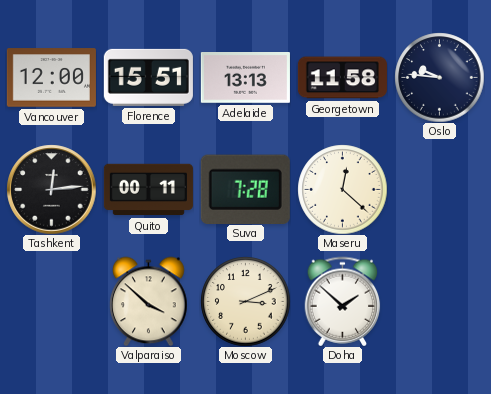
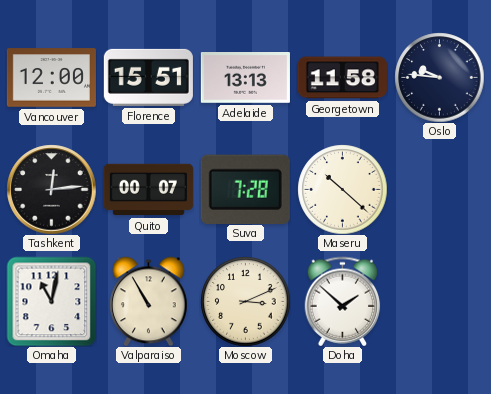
Quito: 00:11 -> 00:07
Maseru: 12:22 -> 10:22
Omaha: none -> 11:02
Valparaiso: 3:52 -> 10:55
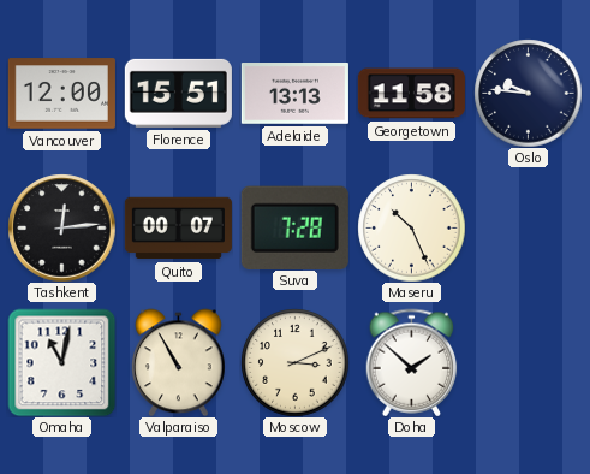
Maseru: 10:22 -> 10:26
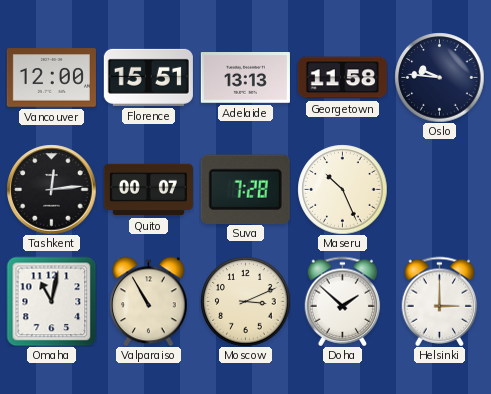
Helsinki: none -> 3:00
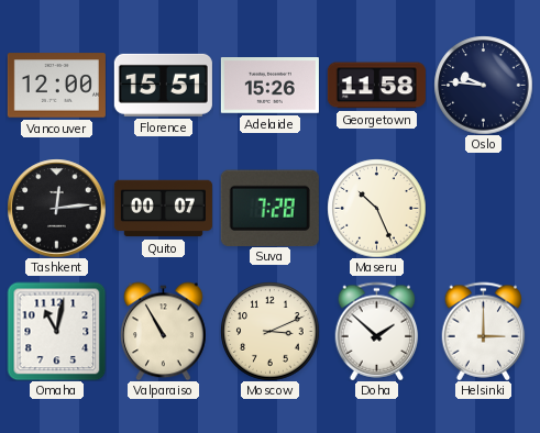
Adelaide: 13:13 -> 15:26
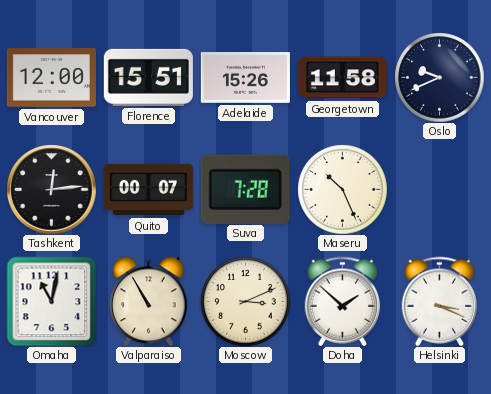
Oslo: 9:46 -> 9:41
Helsinki: 3:00 -> 3:19
